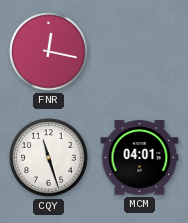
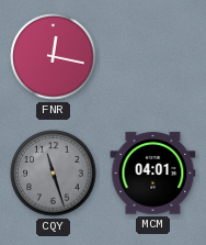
CQY dial: white -> grey
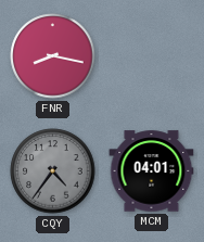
FNR: 12:17 -> 8:17
CQY: 11:27 -> 4:36
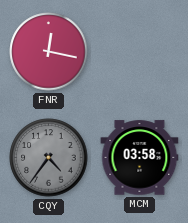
FNR: 8:17 -> 12:17
MCM: 04:01 -> 03:58
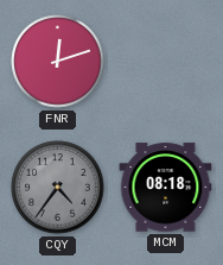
FNR: 12:17 -> 12:12
MCM: 03:58 -> 08:18
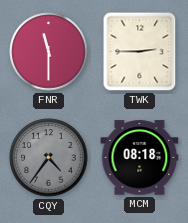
FNR: 12:12 -> 11:30
TWK: none -> 2:45
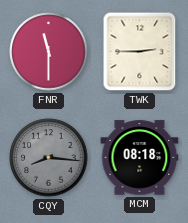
CQY: 4:36 -> 8:16
